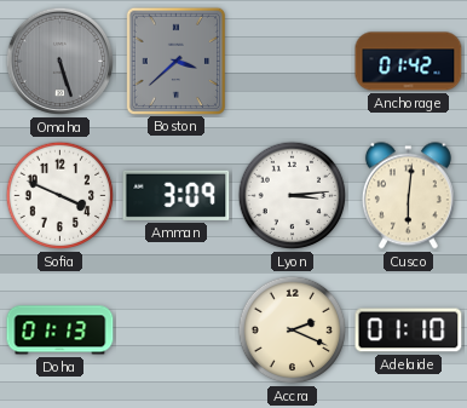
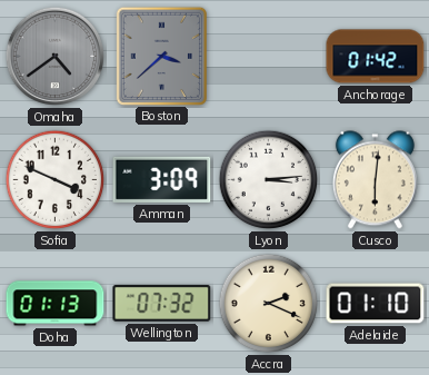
Omaha: 5:27 -> 4:39
Wellington: none -> 07:32
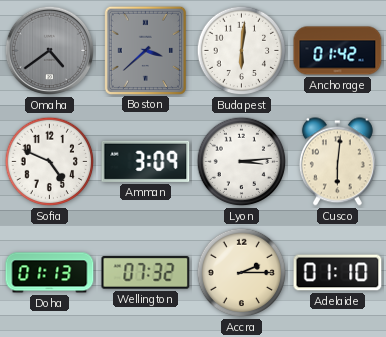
Budapest: none -> 6:01
Sofia: 3:49 -> 4:49
Accra: 2:19 -> 2:15
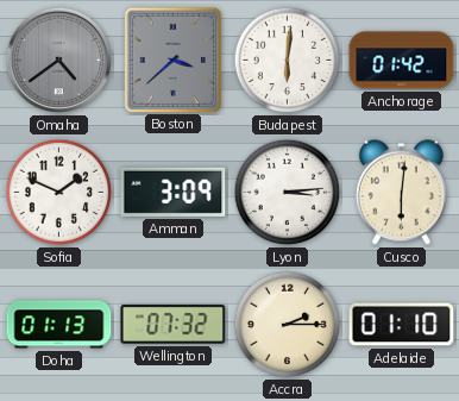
Sofia: 4:49 -> 1:49
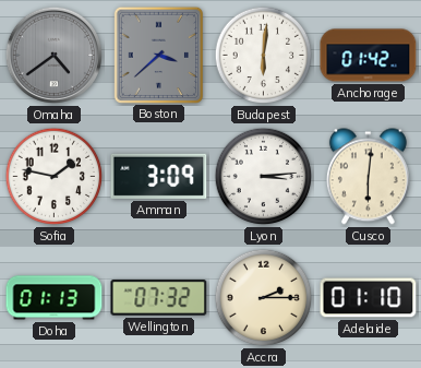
Sofia: 1:49 -> 1:47
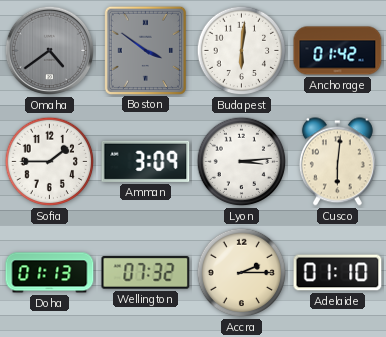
Boston: 3:38 -> 3:51
Sofia: 1:47 -> 1:45
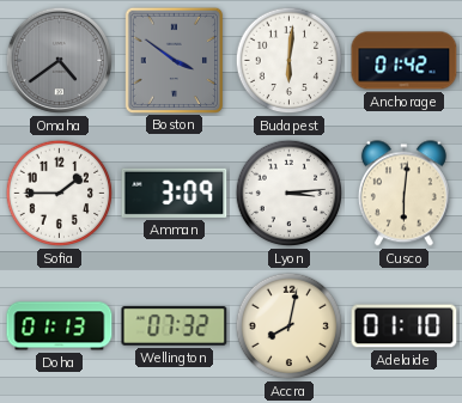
Accra: 2:15 -> 8:02
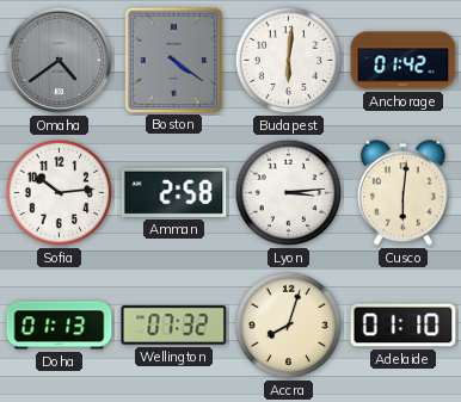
Boston: 3:51 -> 4:21
Sofia: 1:45 -> 10:14
Amman: 3:09 -> 2:58
Accra: 8:02 -> 8:03
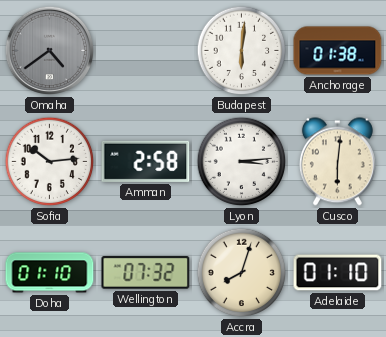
Boston: 4:21 -> none
Anchorage: 01:42 -> 01:38
Doha: 01:13 -> 01:10
